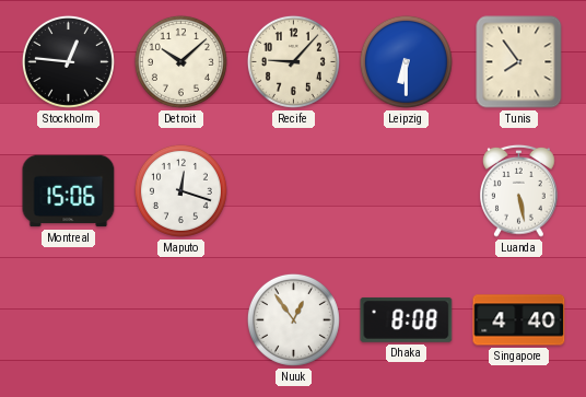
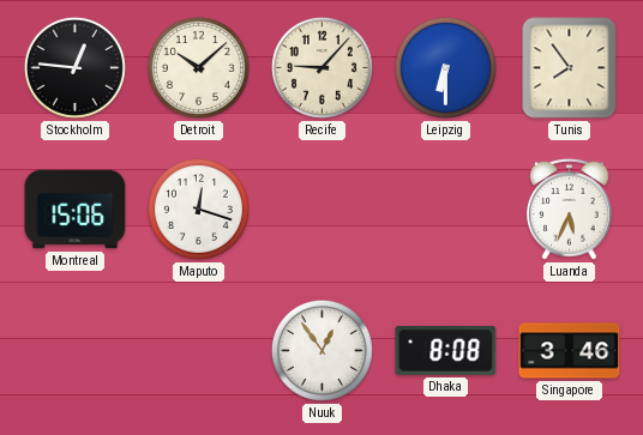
Luanda: 5:28 -> 5:34
Singapore: 4:40 -> 3:46
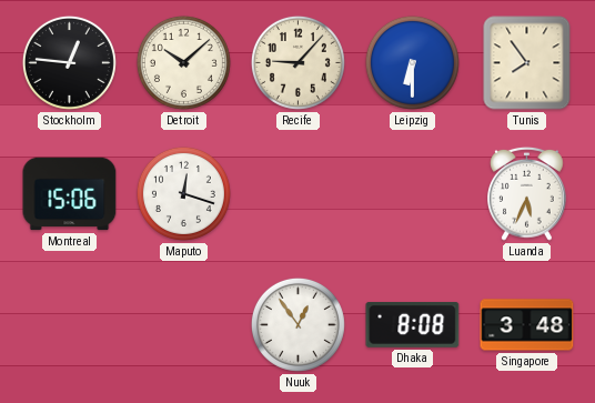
Singapore: 3:46 -> 3:48
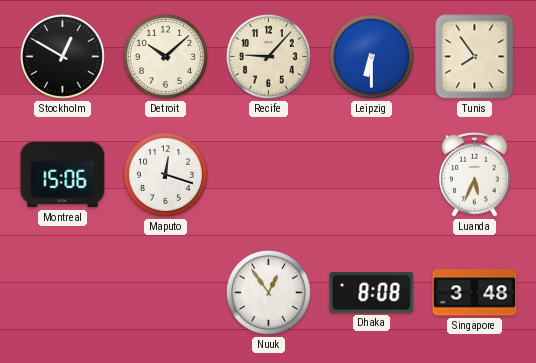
Stockholm: 12:46 -> 12:50
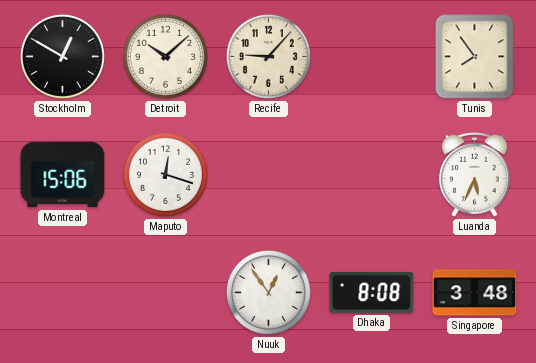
Leipzig: 6:30 -> none
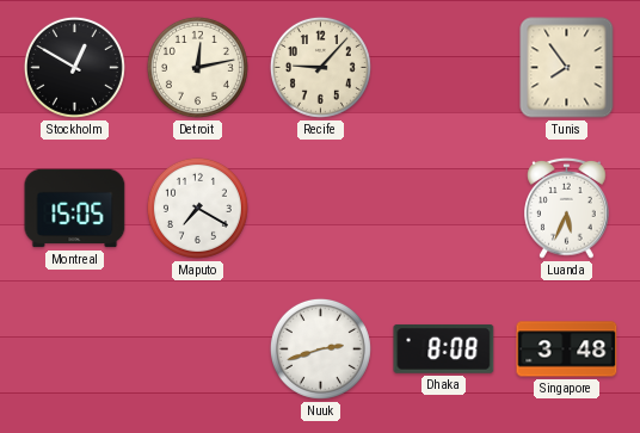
Detroit: 10:08 -> 12:13
Montreal: 15:06 -> 15:05
Maputo: 12:18 -> 7:20
Nuuk: 12:54 -> 2:42
